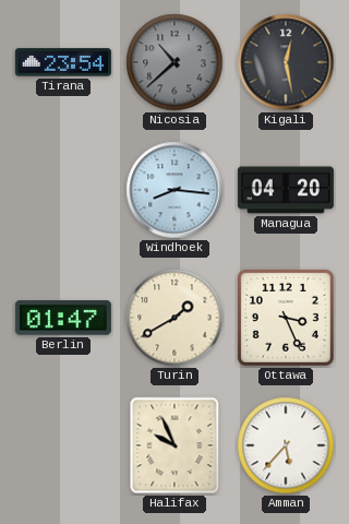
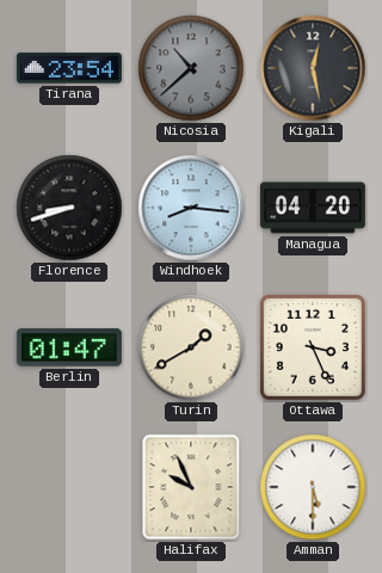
Florence: none -> 8:42
Amman: 5:37 -> 5:30
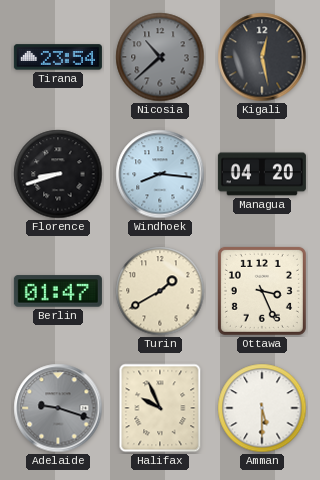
Adelaide: none -> 9:18
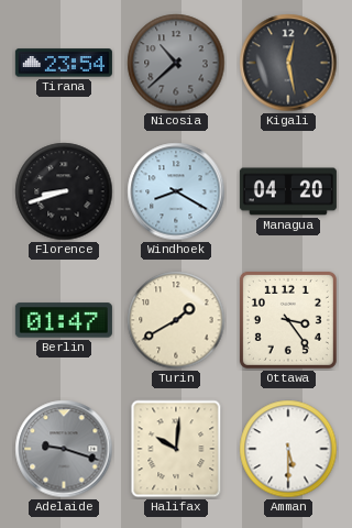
Windhoek: 8:16 -> 8:20
Ottawa: 3:26 -> 3:24
Halifax: 9:56 -> 10:01
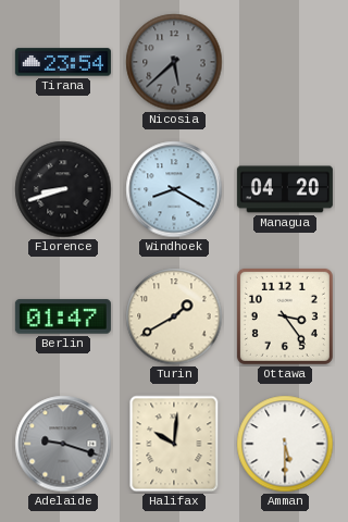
Nicosia: 10:38 -> 5:38
Kigali: 12:28 -> none
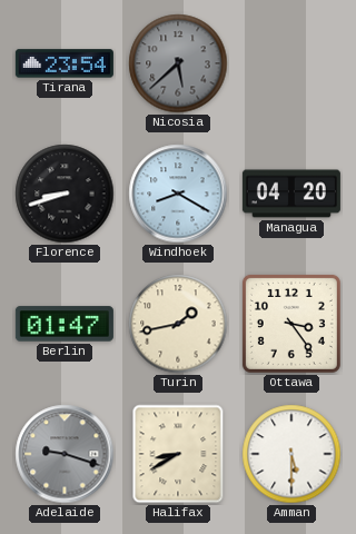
Turin: 1:40 -> 1:43
Halifax: 10:01 -> 8:40
